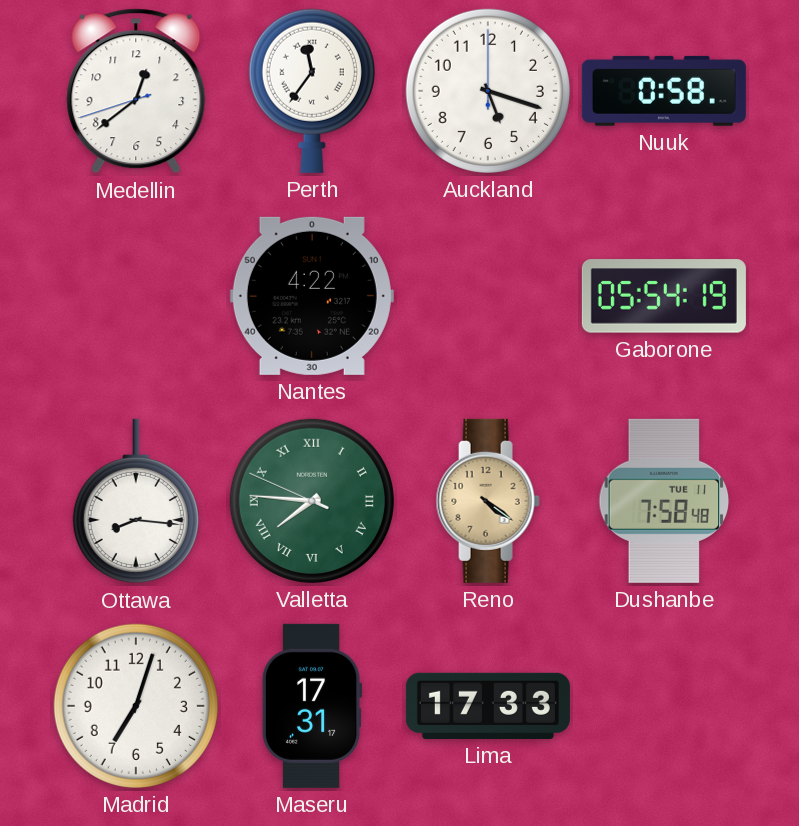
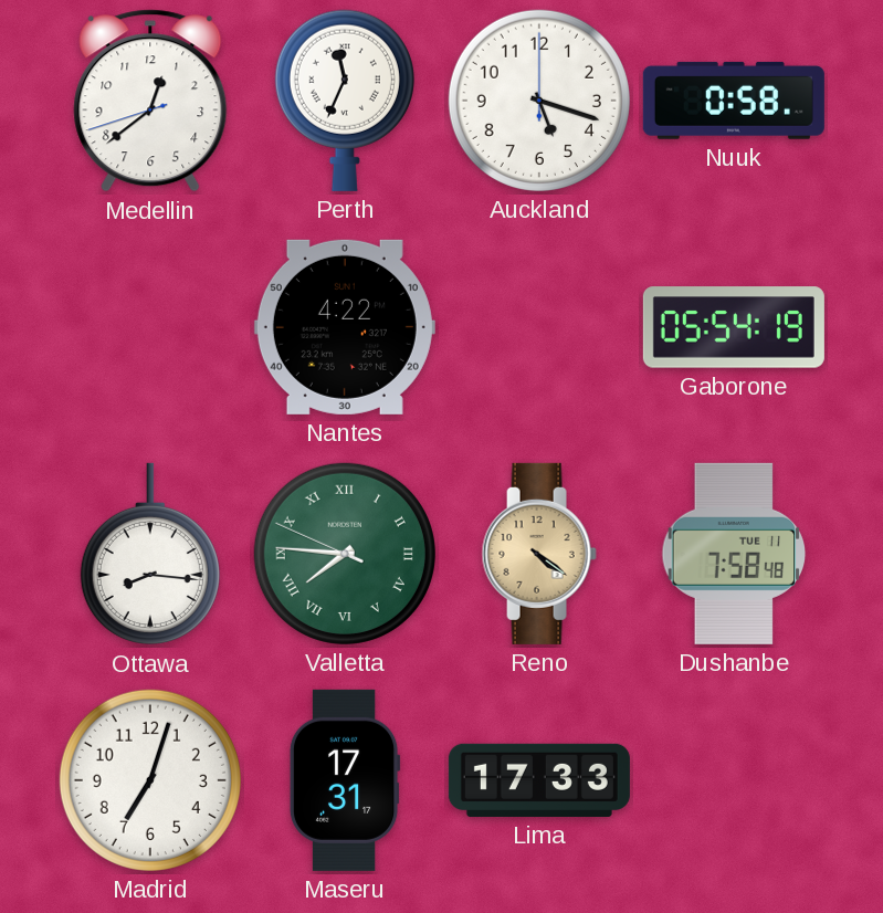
Perth: 11:36 -> 11:34
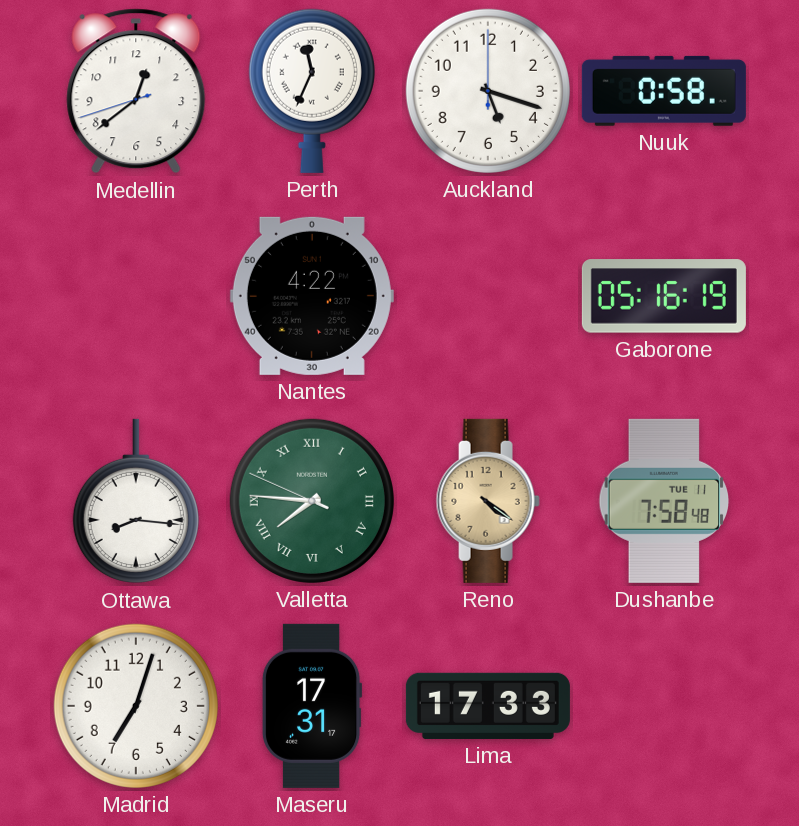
Gaborone: 05:54 -> 05:16
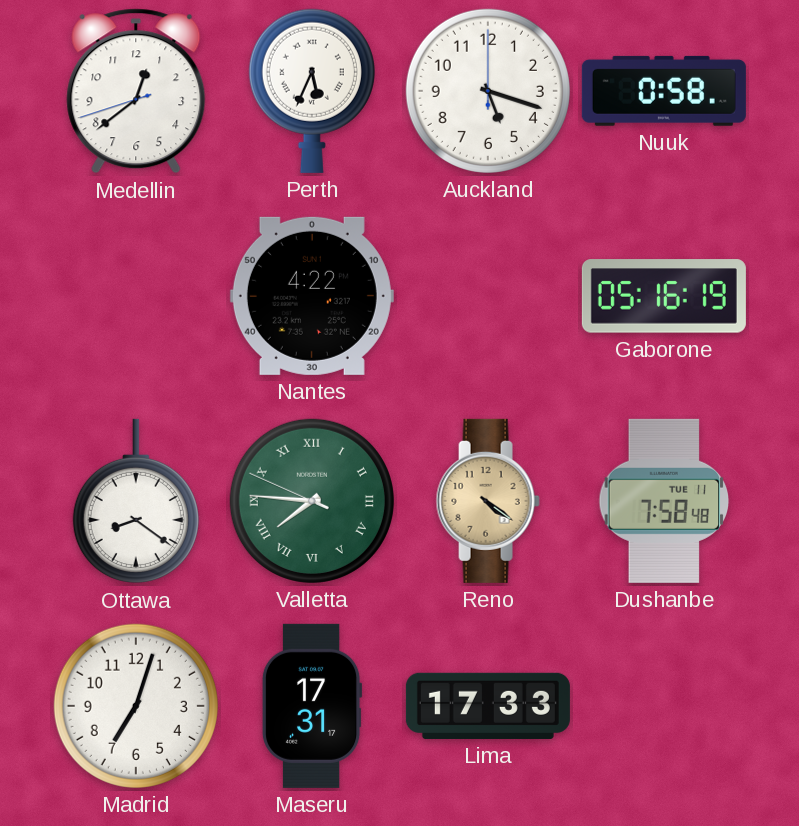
Perth: 11:34 -> 5:34
Ottawa: 8:16 -> 8:21
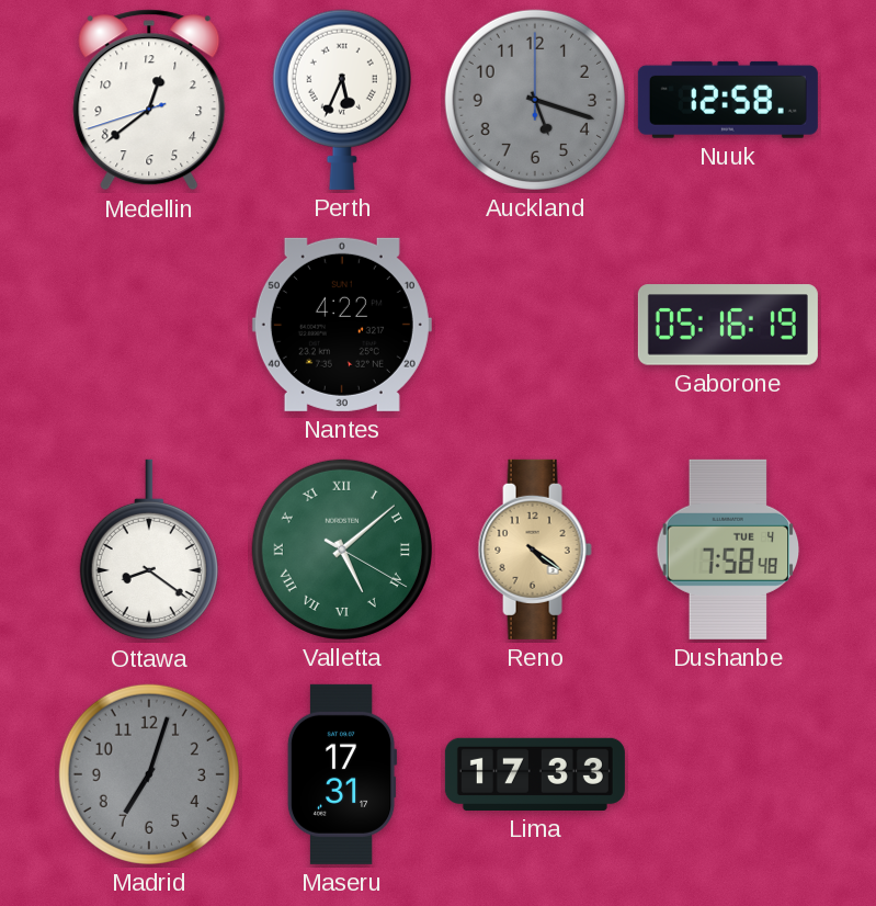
Auckland dial: white -> grey
Nuuk: 0:58 -> 12:58
Valletta: 7:45 -> 5:08
Dushanbe date: TUE 11 -> TUE 4
Madrid dial: white -> grey
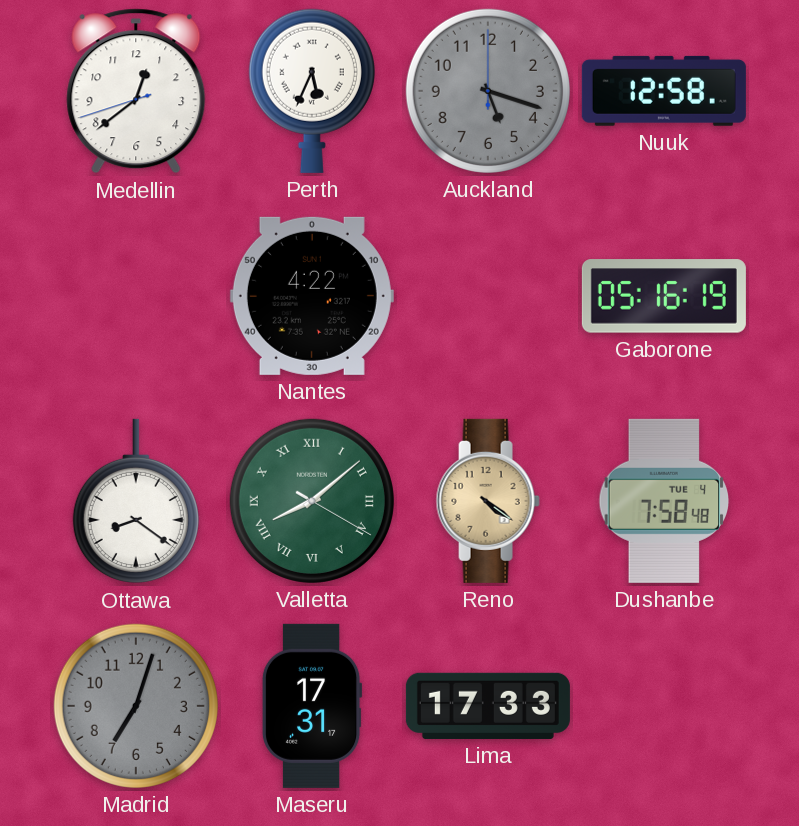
Valletta: 5:08 -> 8:08
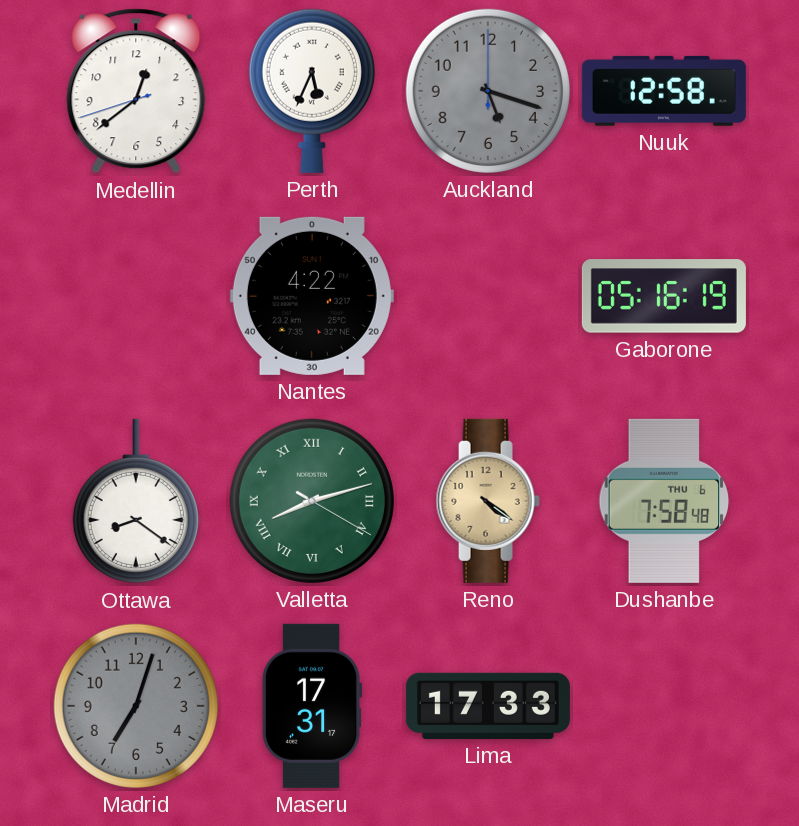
Valletta: 8:08 -> 8:12
Dushanbe date: TUE 4 -> THU 6
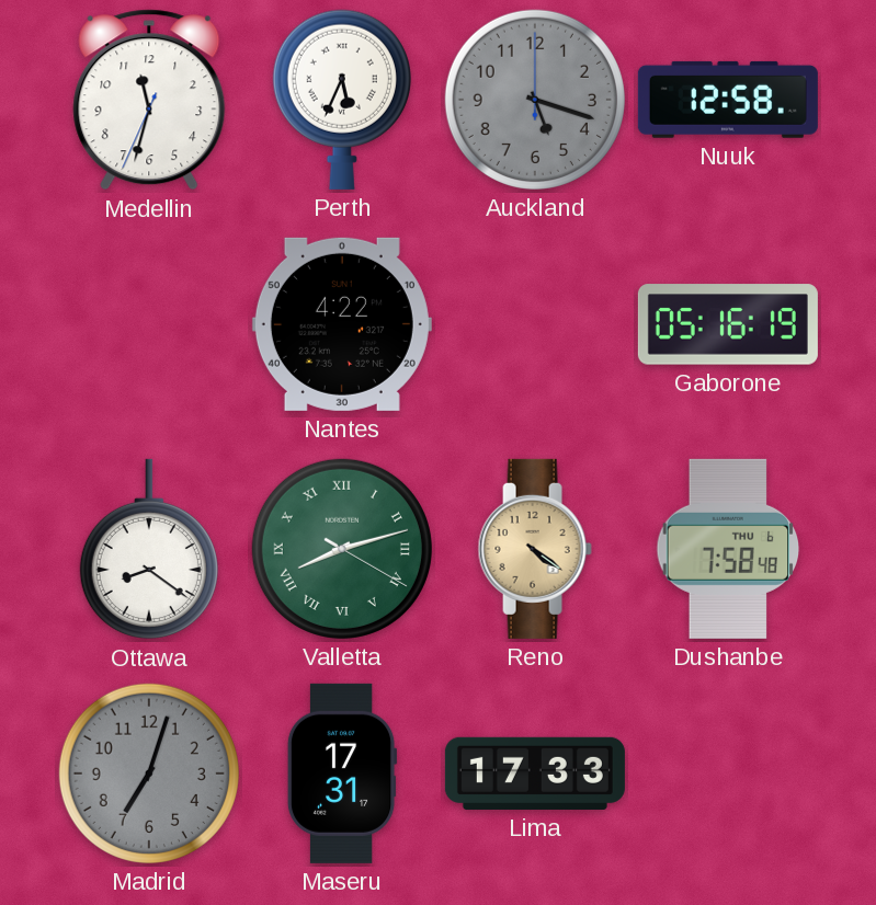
Medellin: 12:38 -> 11:32
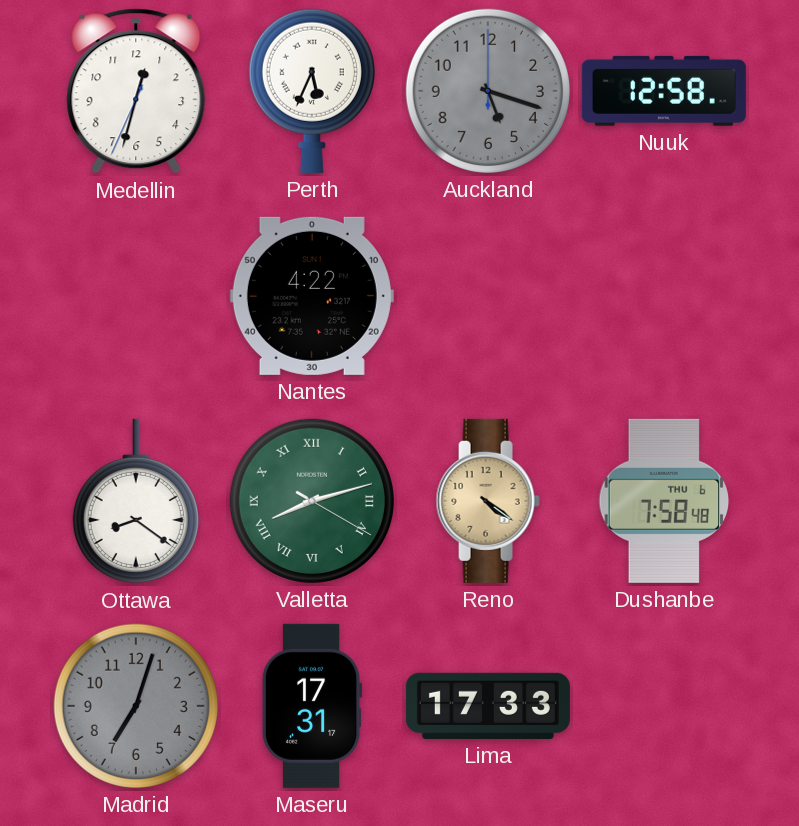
Medellin: 11:32 -> 12:32
Gaborone: 05:16 -> none
